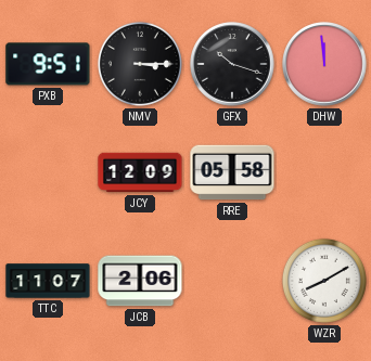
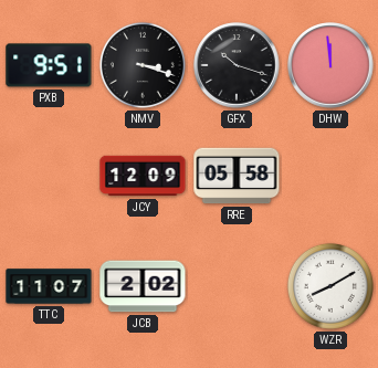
NMV: 3:15 -> 3:18
JCB: 2:06 -> 2:02
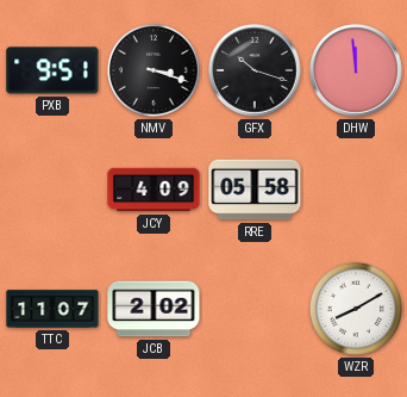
JCY: 12:09 -> 4:09
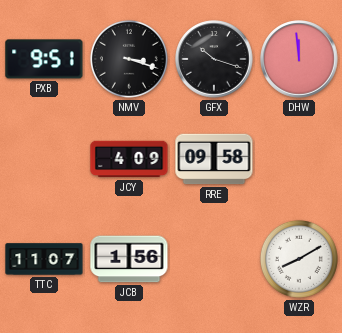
RRE: 05:58 -> 09:58
JCB: 2:02 -> 1:56
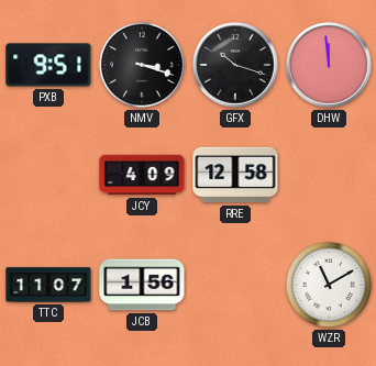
RRE: 09:58 -> 12:58
WZR: 8:10 -> 11:10
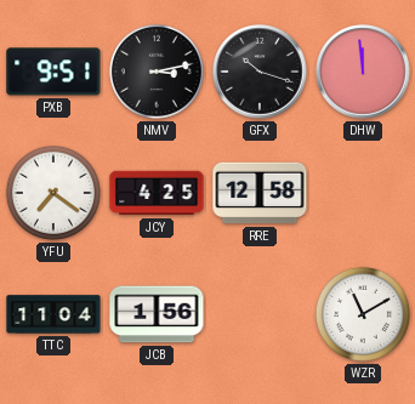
NMV: 3:18 -> 3:13
YFU: none -> 7:21
JCY: 4:09 -> 4:25
TTC: 11:07 -> 11:04
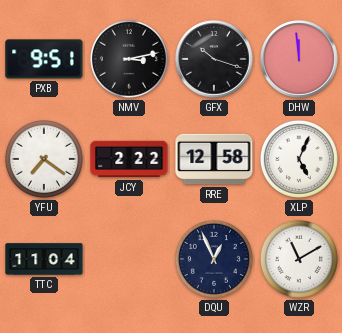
JCY: 4:25 -> 2:22
XLP: none -> 5:04
JCB: 1:56 -> none
DQU: none -> 12:56
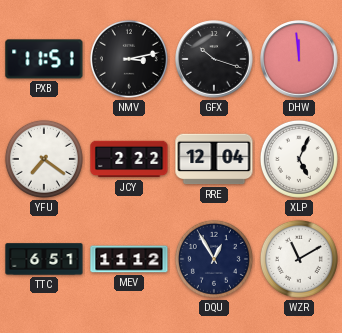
PXB: 9:51 -> 11:51
RRE: 12:58 -> 12:04
TTC: 11:04 -> 6:51
MEV: none -> 11:12
DQU: 12:56 -> 12:55
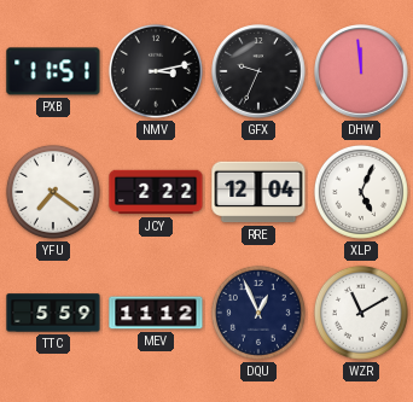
GFX: 10:18 -> 9:34
TTC: 6:51 -> 5:59
DQU: 12:55 -> 12:56
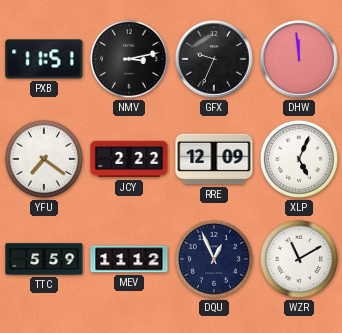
RRE: 12:04 -> 12:09
